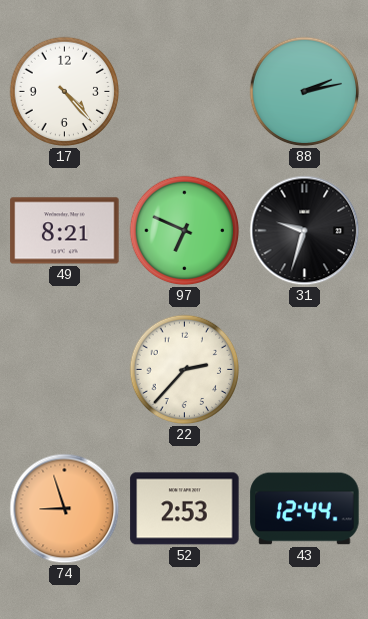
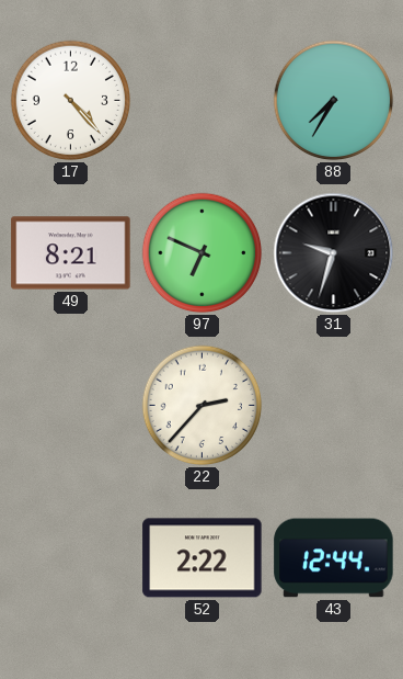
88: 2:13 -> 7:35
74: 8:57 -> none
52: 2:53 -> 2:22
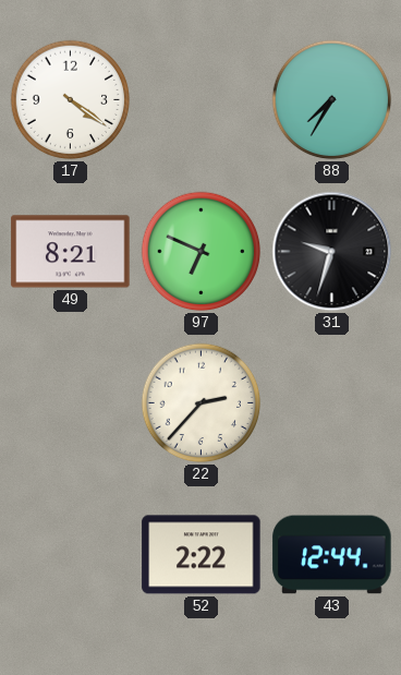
17: 4:23 -> 4:21
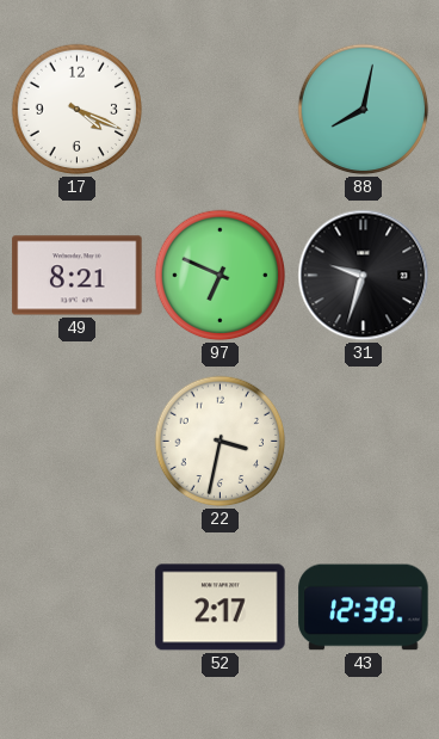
17: 4:21 -> 4:19
88: 7:35 -> 8:02
22: 2:37 -> 3:32
52: 2:22 -> 2:17
43: 12:44 -> 12:39
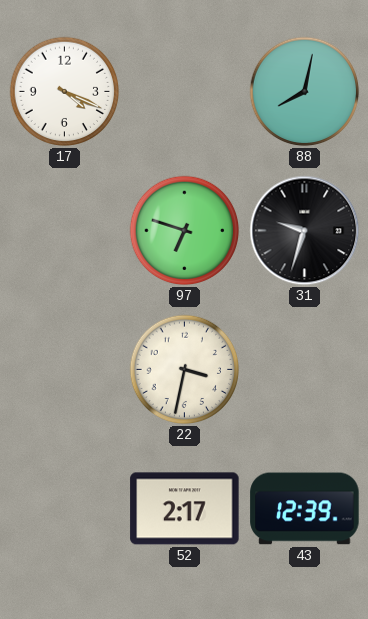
49: 8:21 -> none
97: 6:49 -> 6:48
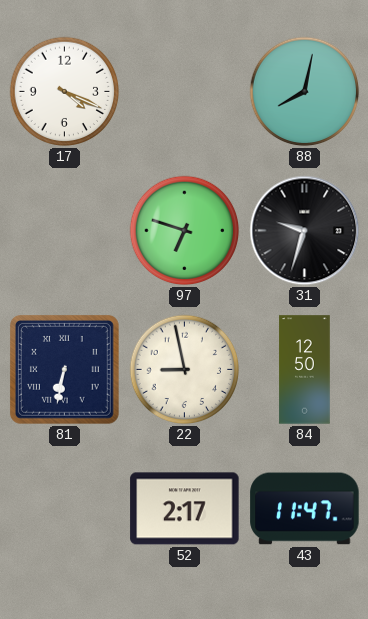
81: none -> 6:32
22: 3:32 -> 8:58
84: none -> 12:50
43: 12:39 -> 11:47
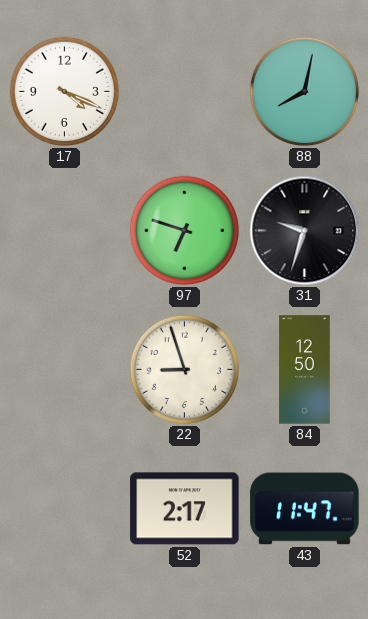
81: 6:32 -> none
22: 8:58 -> 8:57
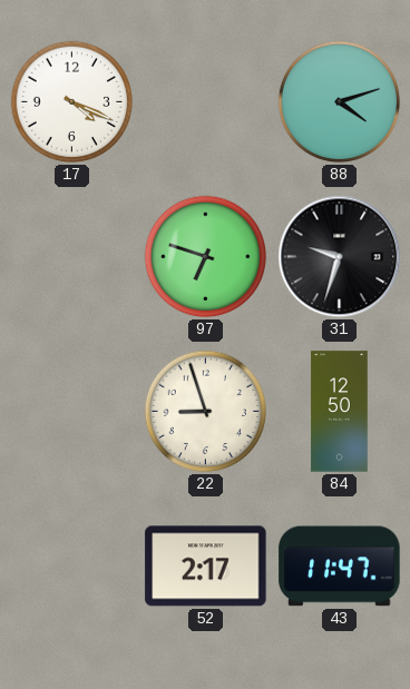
88: 8:02 -> 4:12
